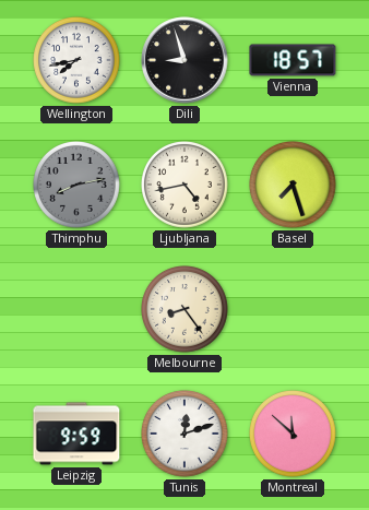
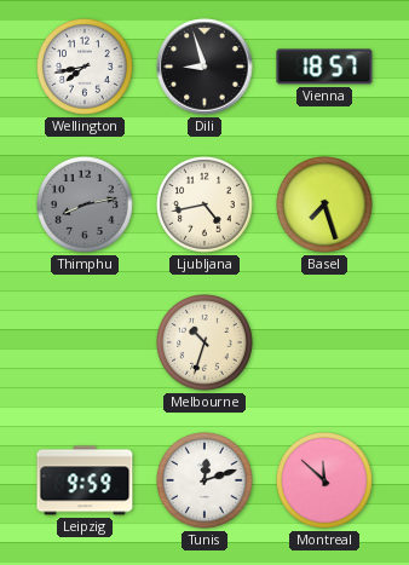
Melbourne: 8:24 -> 10:33
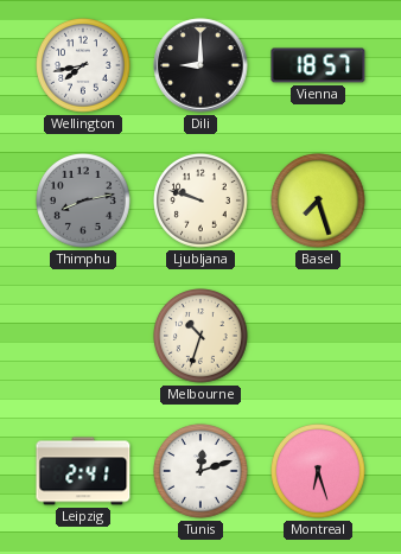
Dili: 8:57 -> 9:00
Ljubljana: 4:43 -> 9:48
Leipzig: 9:59 -> 2:41
Montreal: 11:52 -> 6:27
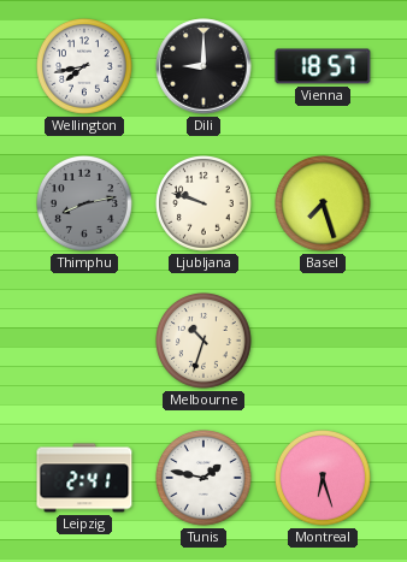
Tunis: 12:12 -> 1:47
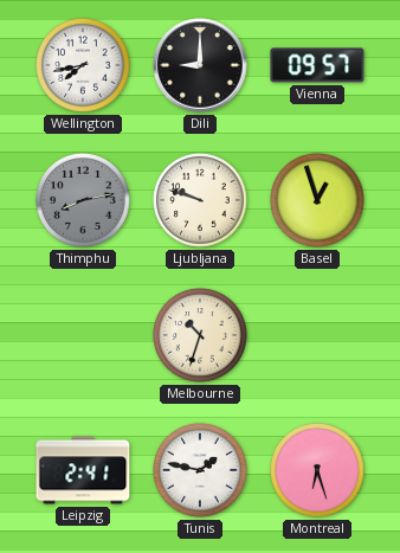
Vienna: 18:57 -> 09:57
Basel: 7:27 -> 12:57
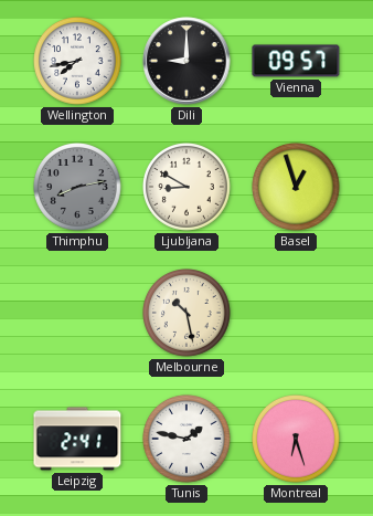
Ljubljana: 9:48 -> 8:50
Melbourne: 10:33 -> 10:28
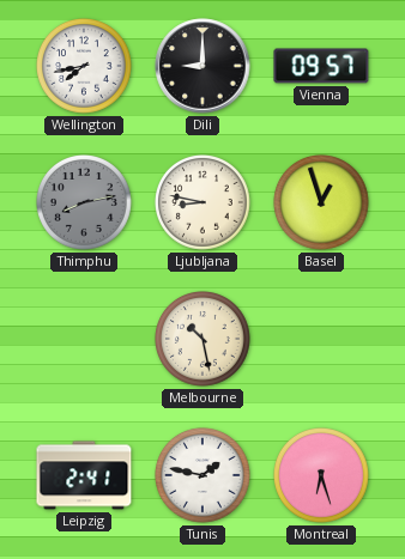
Ljubljana: 8:50 -> 8:47
